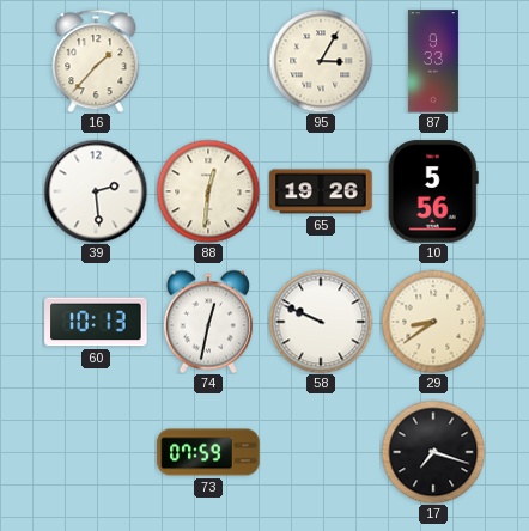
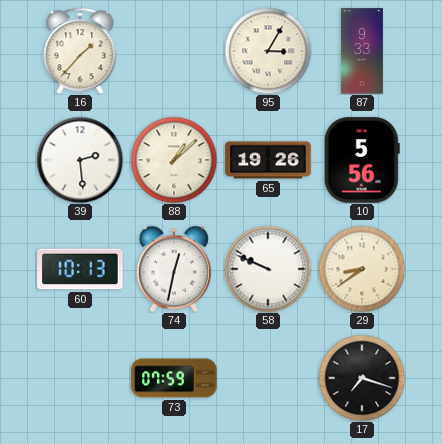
88: 12:31 -> 1:08
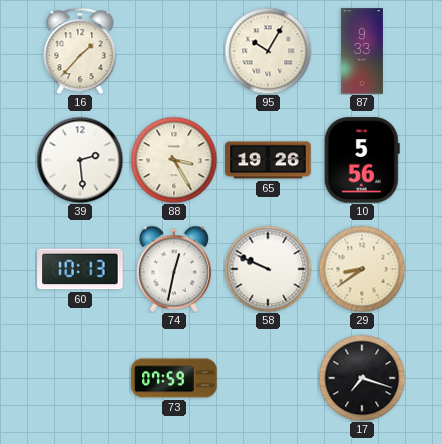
95: 3:05 -> 10:05
88: 1:08 -> 3:25
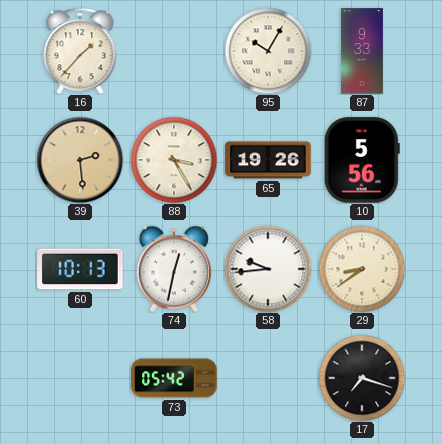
39 dial: white -> champagne
58: 9:49 -> 9:44
73: 07:59 -> 05:42
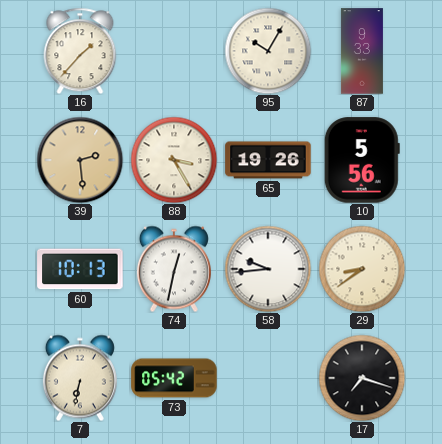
7: none -> 6:32
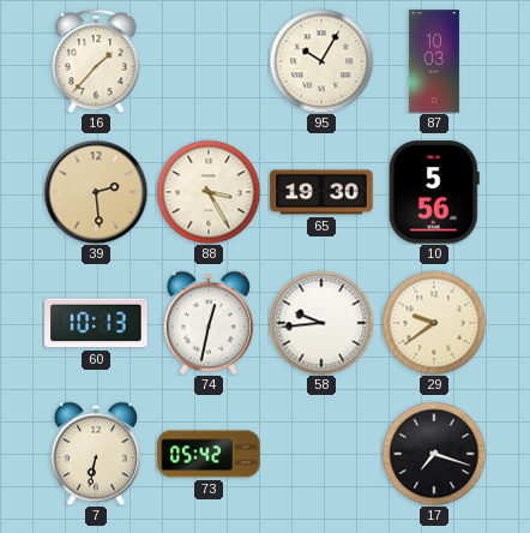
87: 9:33 -> 10:03
65: 19:26 -> 19:30
29: 8:39 -> 9:39
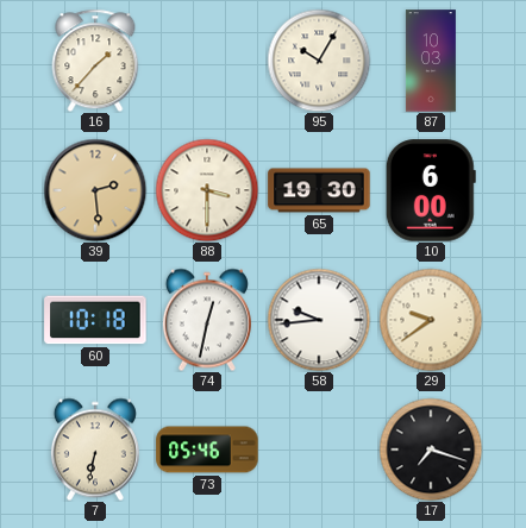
88: 3:25 -> 3:30
10: 5:56 -> 6:00
60: 10:13 -> 10:18
73: 05:42 -> 05:46
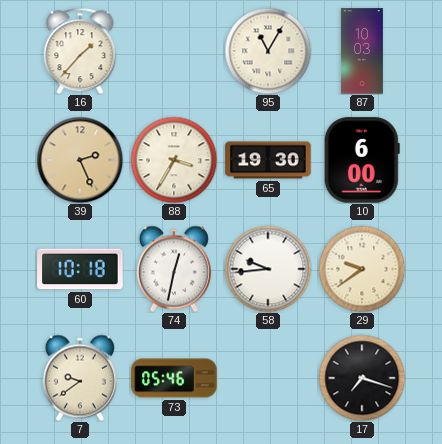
95: 10:05 -> 11:05
39: 2:29 -> 2:26
88: 3:30 -> 3:35
7: 6:32 -> 9:39
